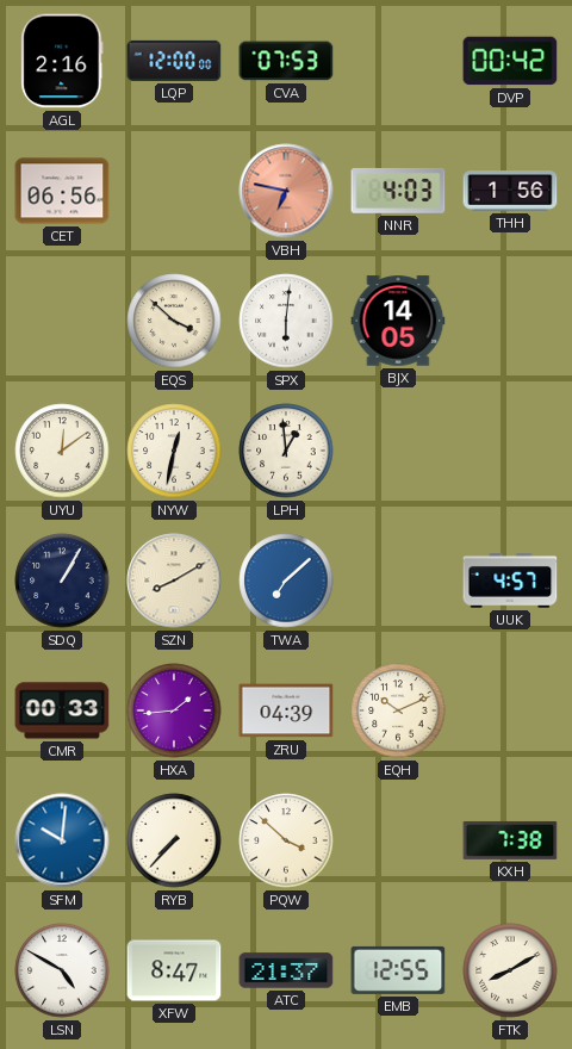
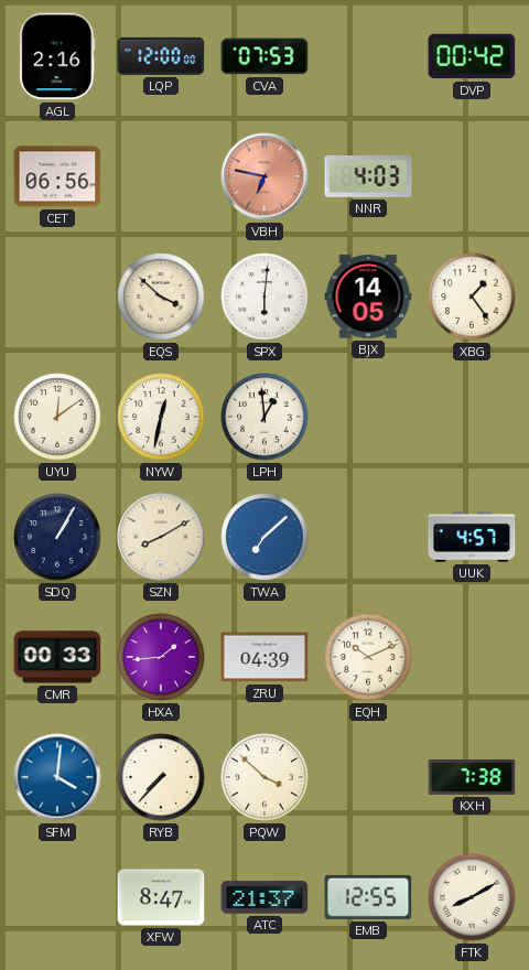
THH: 1:56 -> none
XBG: none -> 1:24
SFM: 10:01 -> 4:01
LSN: 4:50 -> none
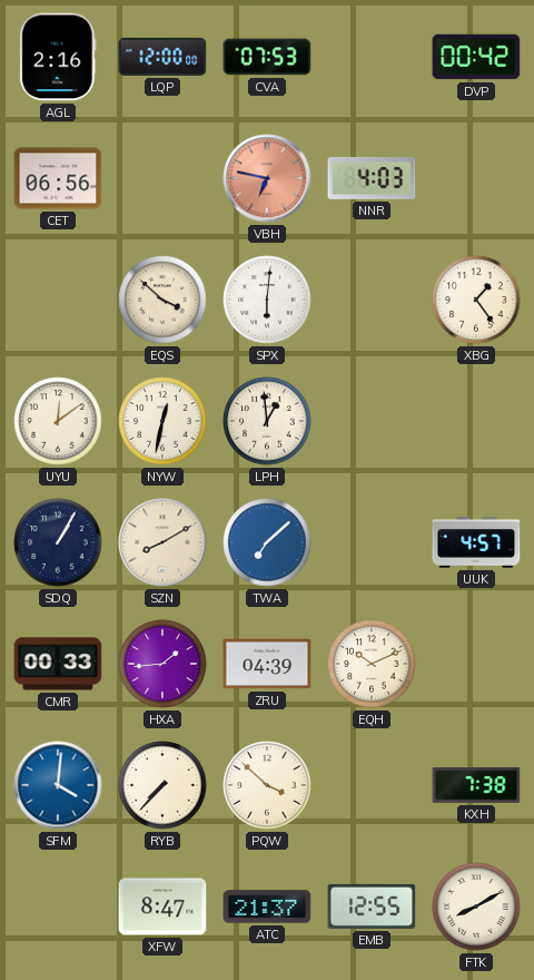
BJX: 14:05 -> none
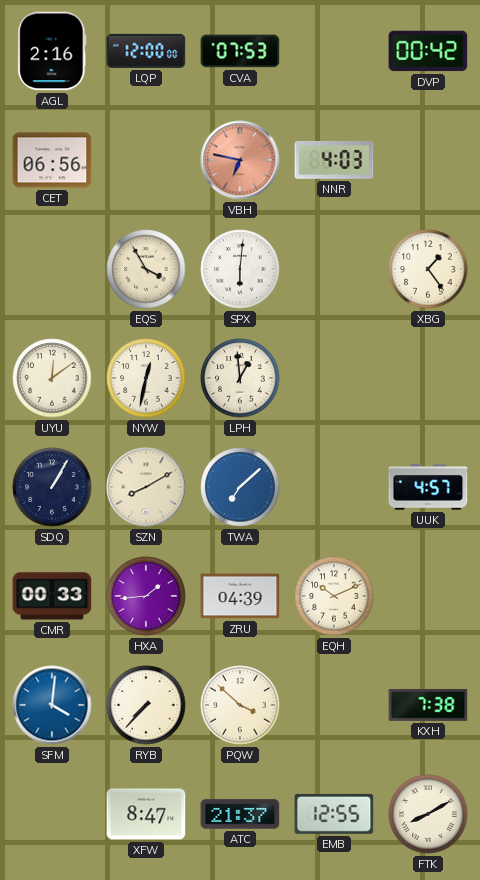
EQS: 3:52 -> 3:55
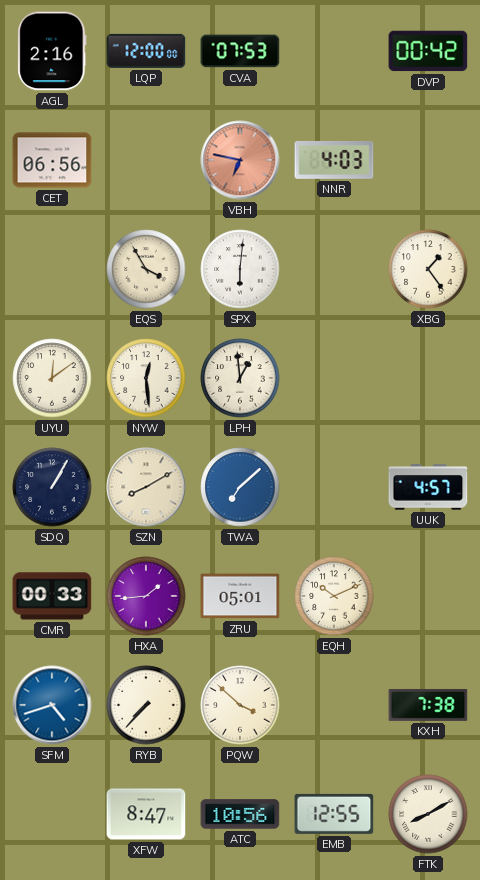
NYW: 12:32 -> 12:29
ZRU: 04:39 -> 05:01
SFM: 4:01 -> 4:42
ATC: 21:37 -> 10:56
